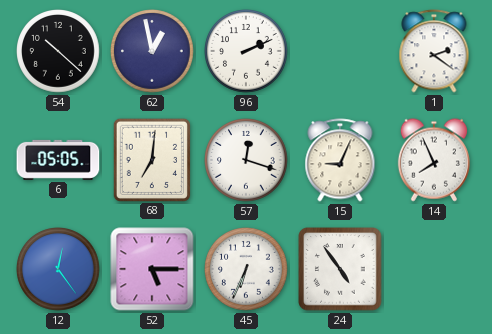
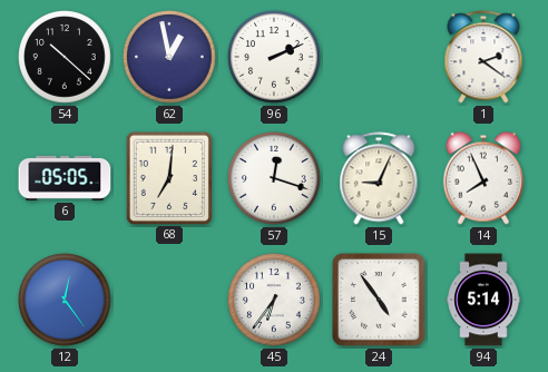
52: 5:15 -> none
45: 6:34 -> 6:36
94: none -> 5:14
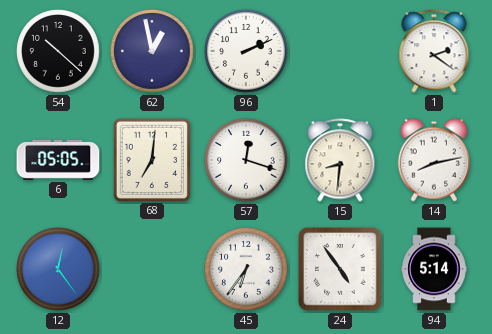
15: 9:04 -> 8:31
14: 7:56 -> 8:13
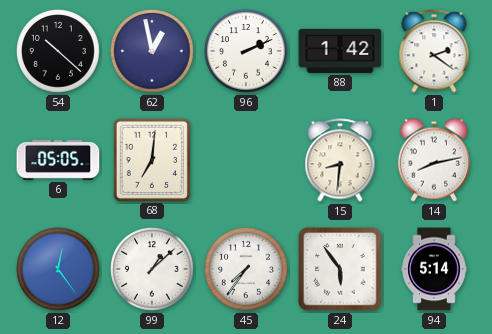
88: none -> 1:42
57: 12:18 -> none
99: none -> 1:08
45: 6:36 -> 7:36
24: 4:54 -> 5:54
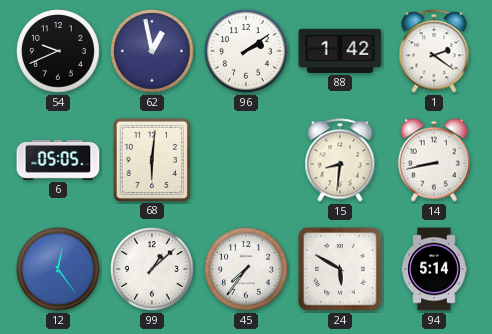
54: 10:22 -> 9:41
96: 2:11 -> 2:09
68: 7:01 -> 6:01
14: 8:13 -> 8:43
24: 5:54 -> 5:50
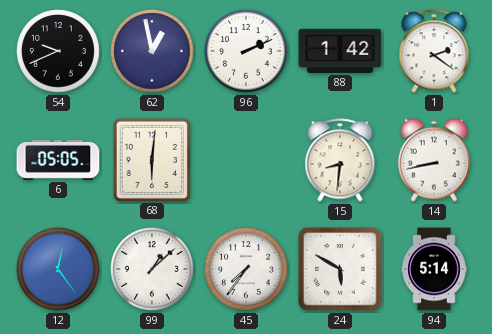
96: 2:09 -> 2:11
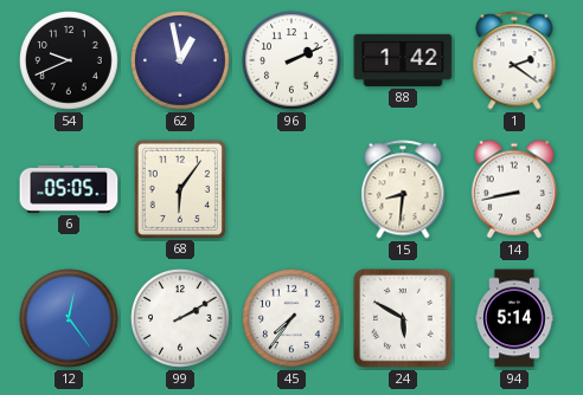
68: 6:01 -> 6:06
99: 1:08 -> 2:10
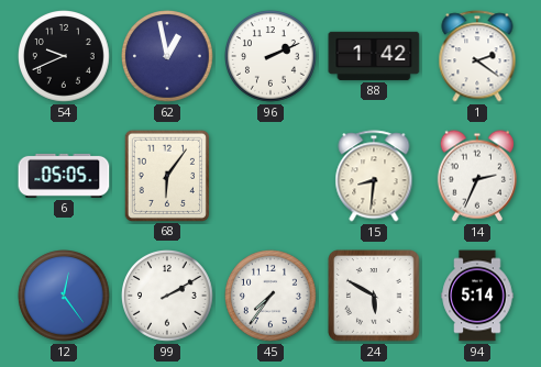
14: 8:43 -> 2:34
